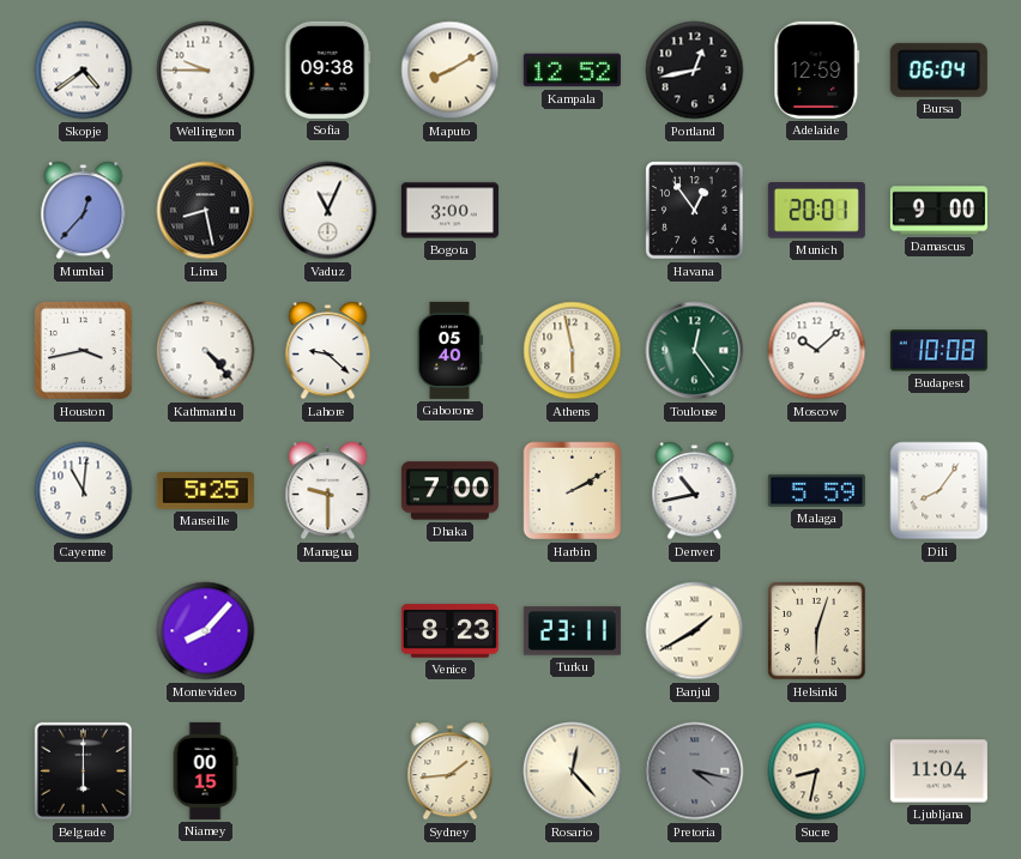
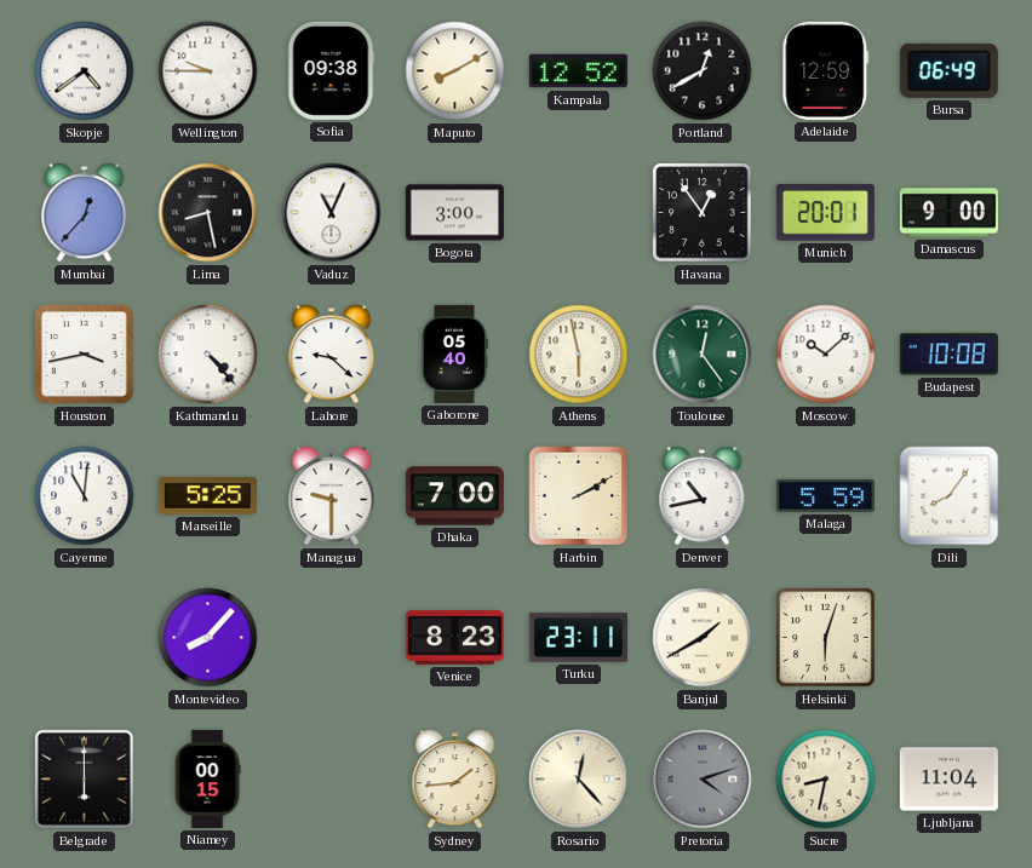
Portland: 12:43 -> 12:40
Bursa: 06:04 -> 06:49
Pretoria: 4:17 -> 4:12
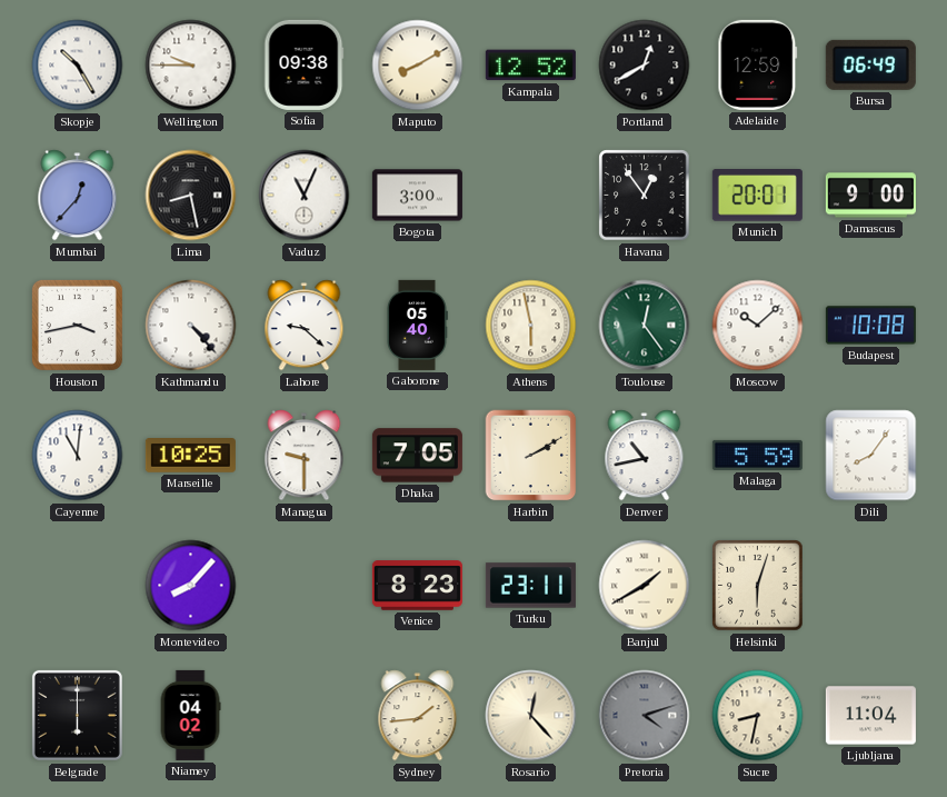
Skopje: 4:39 -> 10:25
Marseille: 5:25 -> 10:25
Dhaka: 7:00 -> 7:05
Niamey: 00:15 -> 04:02
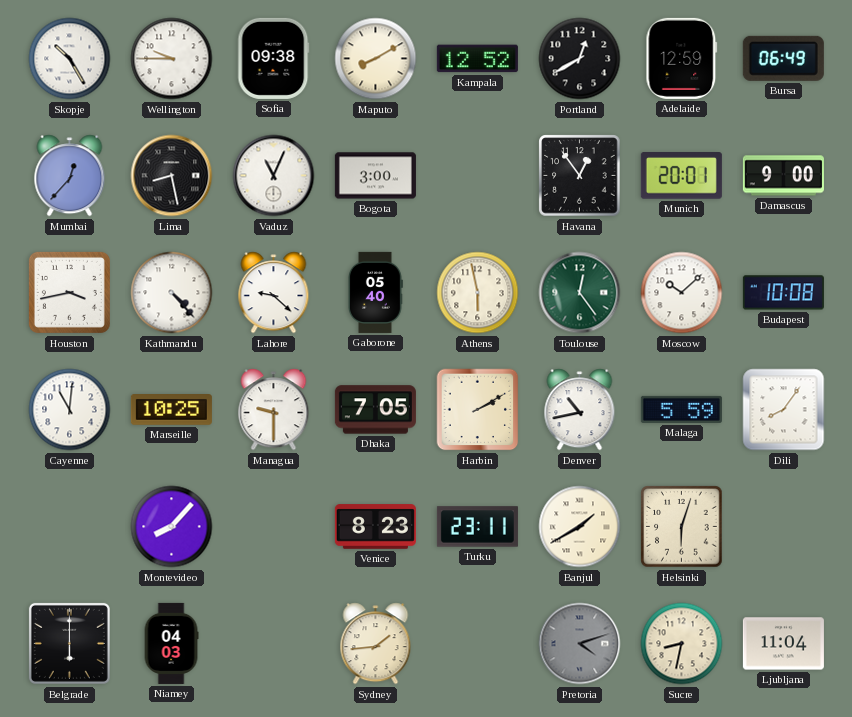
Niamey: 04:02 -> 04:03
Rosario: 12:23 -> none
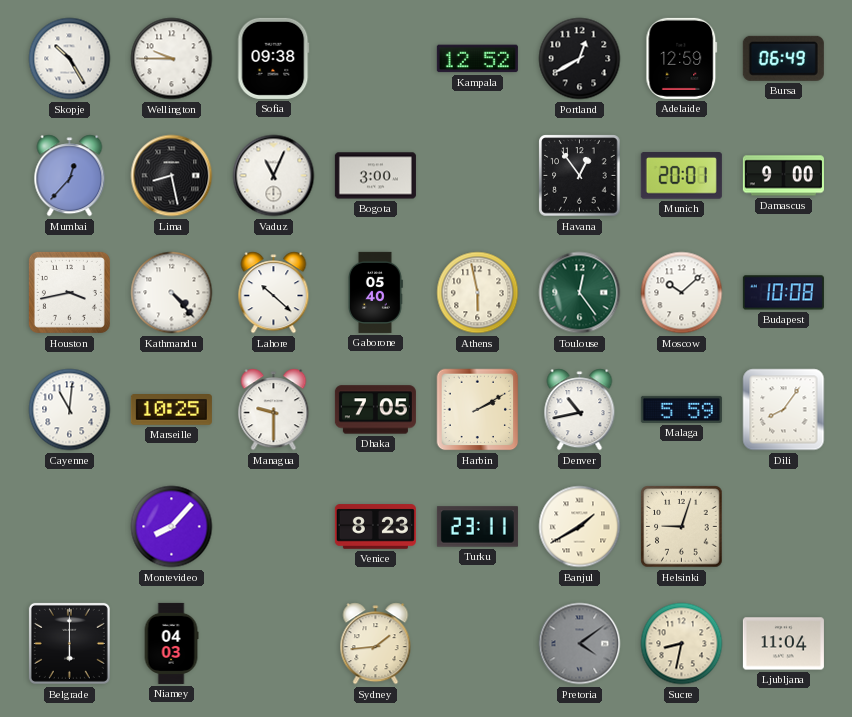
Maputo: 8:10 -> none
Lahore: 9:22 -> 10:22
Helsinki: 6:03 -> 9:03
Pretoria: 4:12 -> 4:09
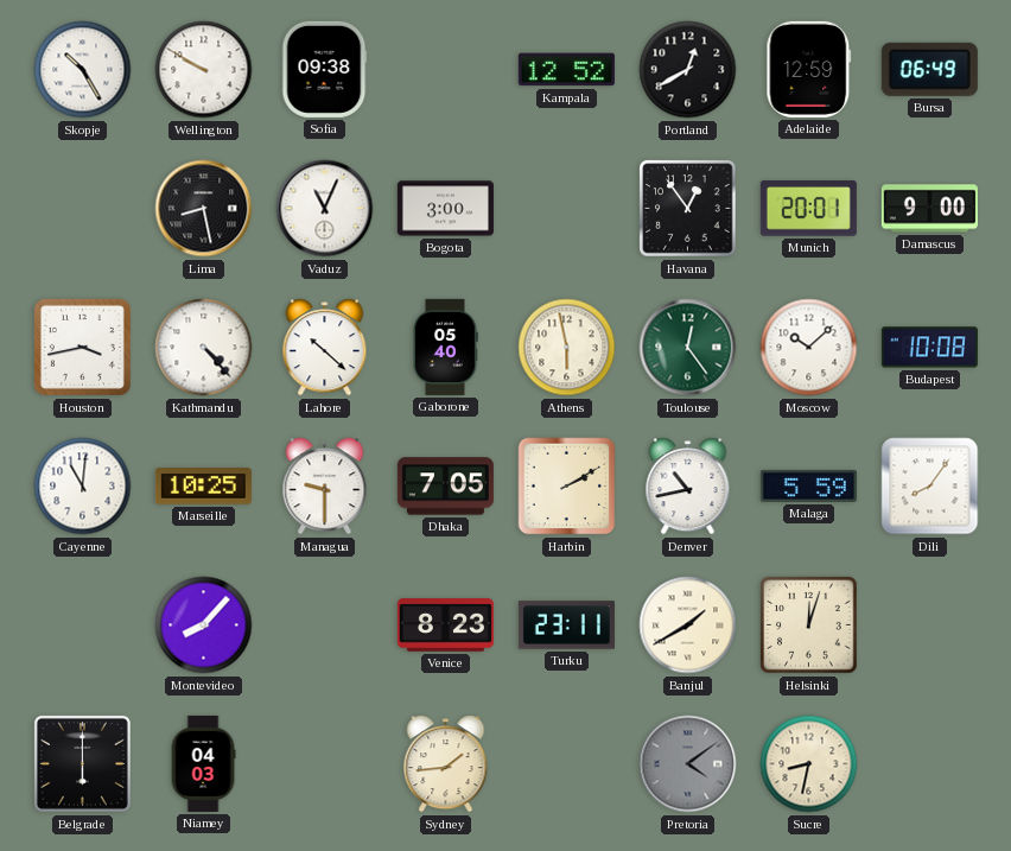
Wellington: 9:45 -> 9:50
Mumbai: 12:37 -> none
Helsinki: 9:03 -> 12:03
Ljubljana: 11:04 -> none
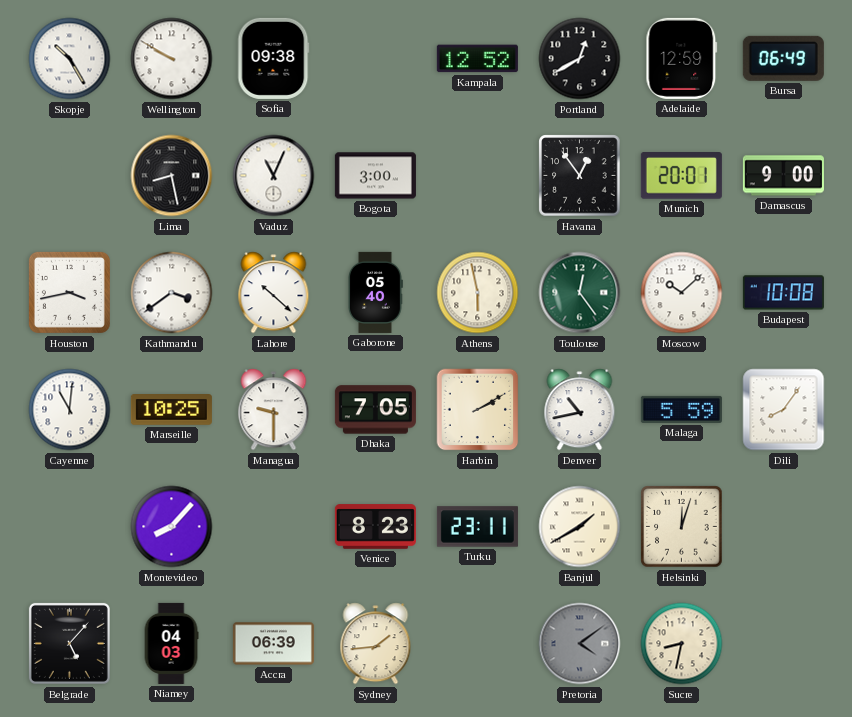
Kathmandu: 4:23 -> 3:39
Belgrade: 6:00 -> 5:07
Accra: none -> 06:39
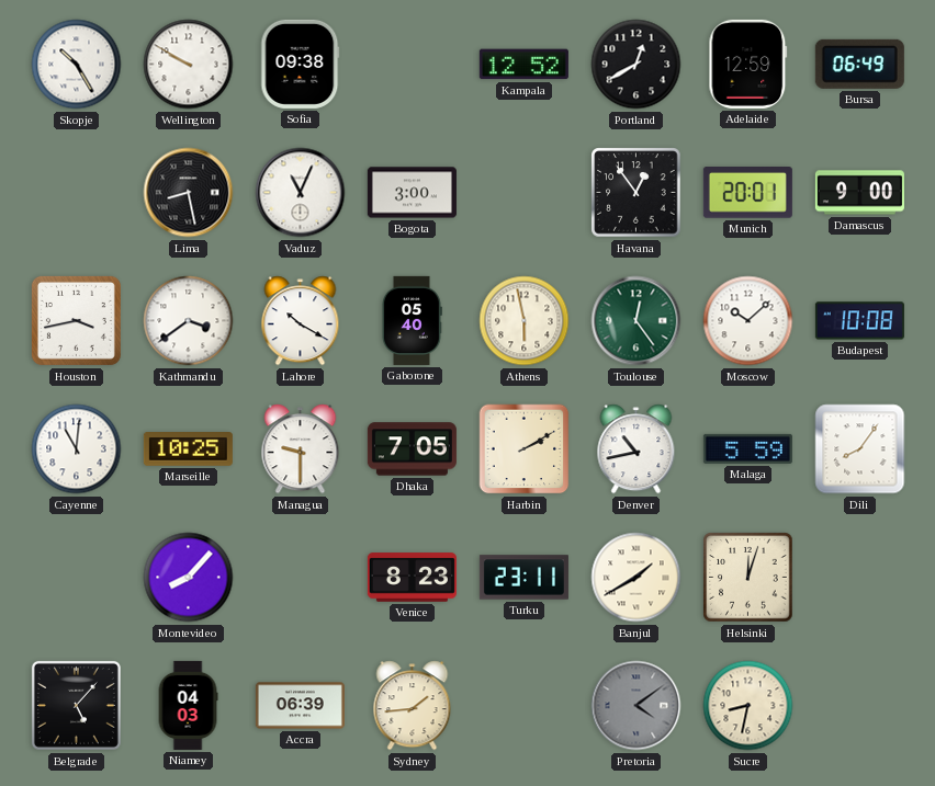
Lahore: 10:22 -> 10:20
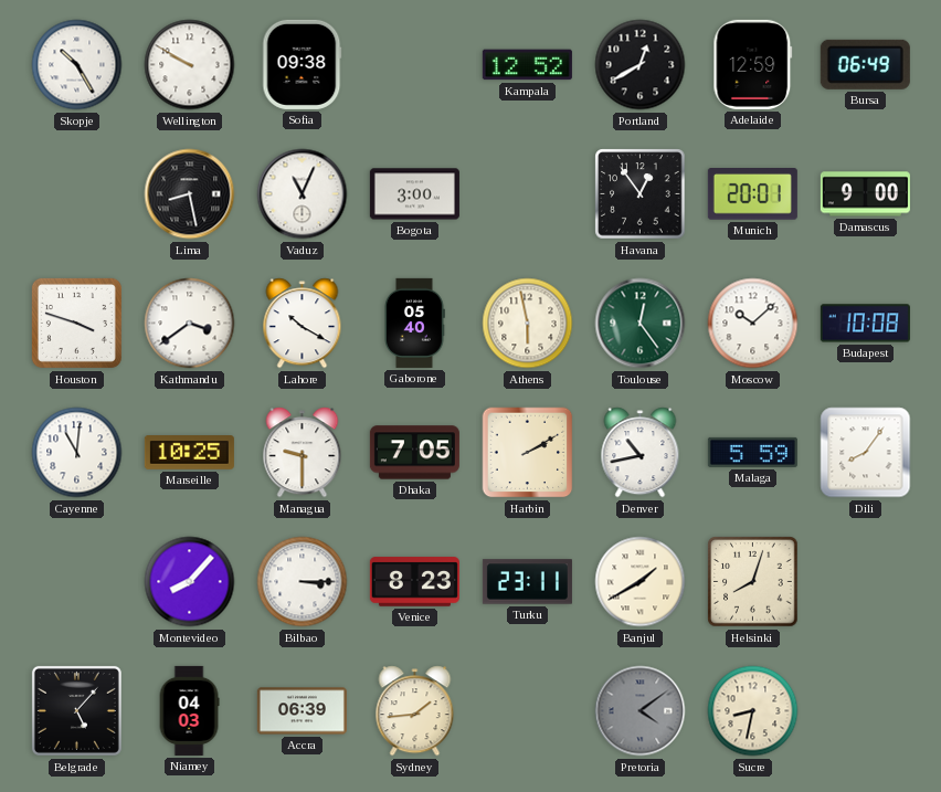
Houston: 3:43 -> 3:48
Bilbao: none -> 3:15
Helsinki: 12:03 -> 8:03
